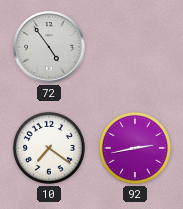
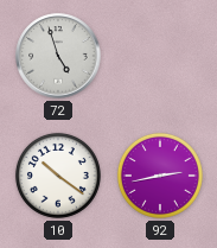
72: 4:54 -> 4:57
10: 7:21 -> 10:21
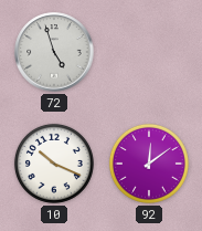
10: 10:21 -> 10:19
92: 2:43 -> 12:09
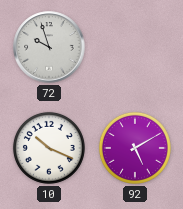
72: 4:57 -> 9:57
92: 12:09 -> 5:10
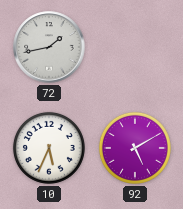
72: 9:57 -> 1:43
10: 10:19 -> 5:34
